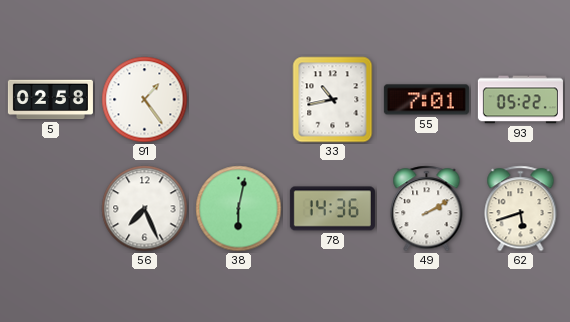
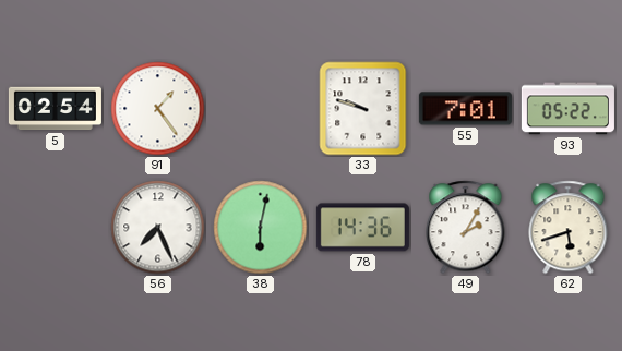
5: 02:58 -> 02:54
33: 10:43 -> 9:48
49: 2:10 -> 2:05
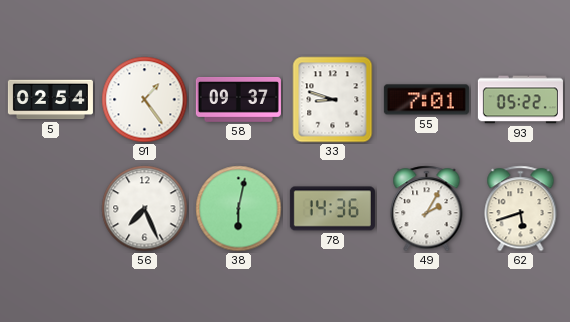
58: none -> 09:37
33: 9:48 -> 8:48
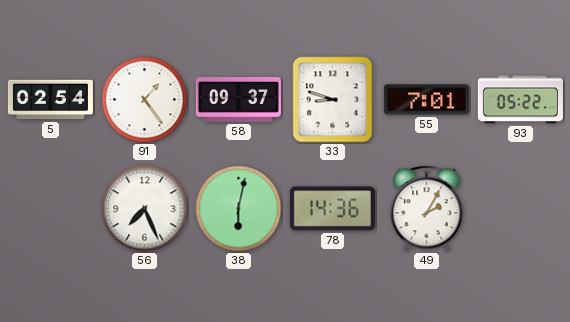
62: 5:42 -> none
